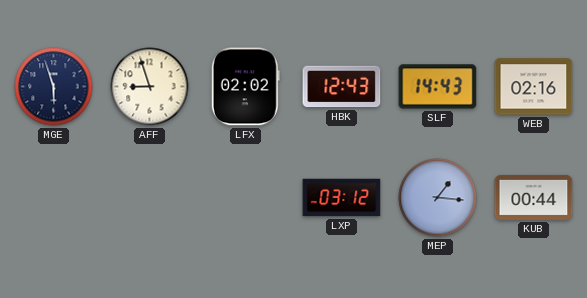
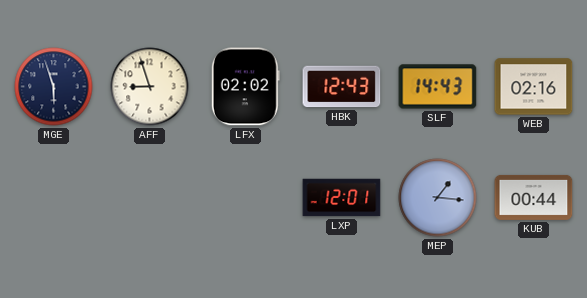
LXP: 03:12 -> 12:01
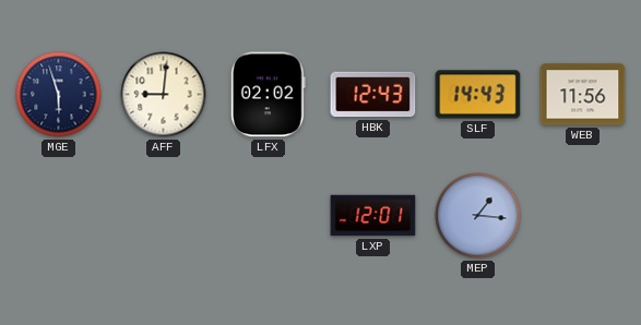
AFF: 8:57 -> 9:01
WEB: 02:16 -> 11:56
KUB: 00:44 -> none
